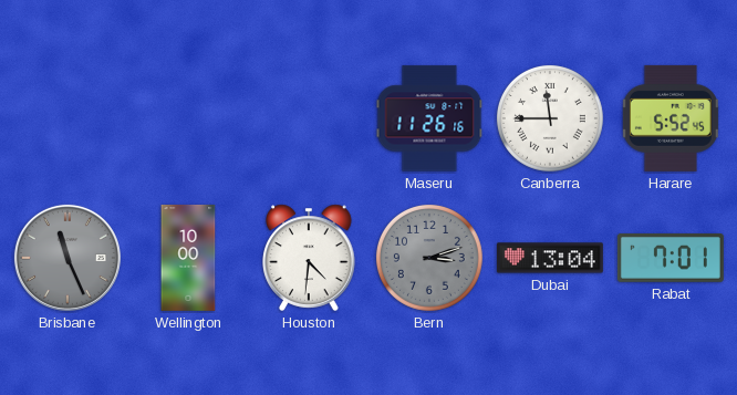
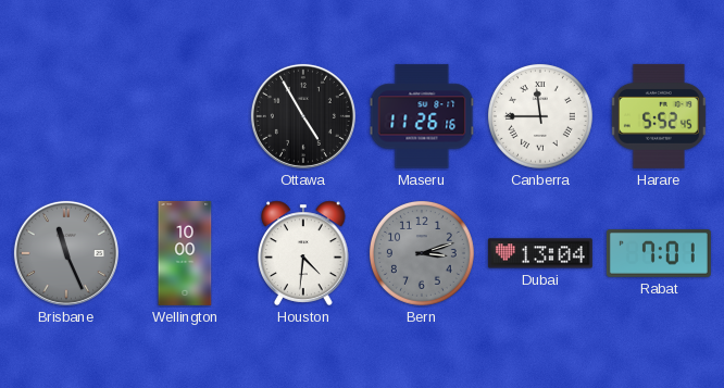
Ottawa: none -> 4:55
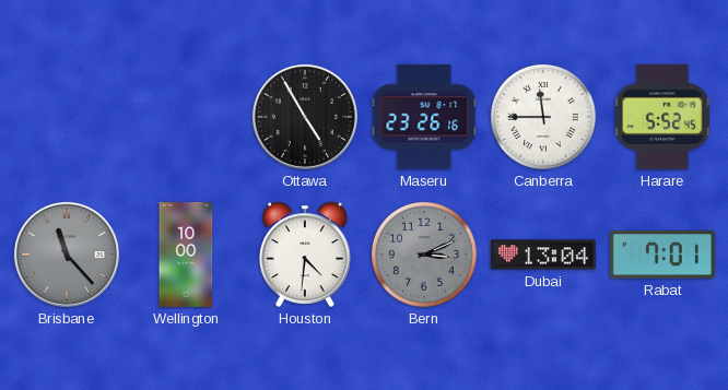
Maseru: 11:26 -> 23:26
Brisbane: 11:26 -> 11:23
Bern: 3:12 -> 3:11
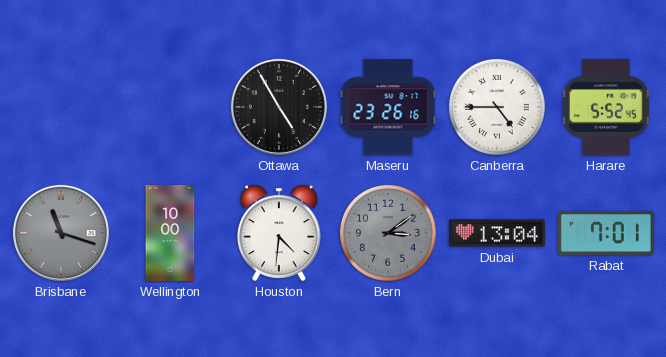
Canberra: 11:45 -> 4:45
Brisbane: 11:23 -> 11:18
Bern: 3:11 -> 3:09
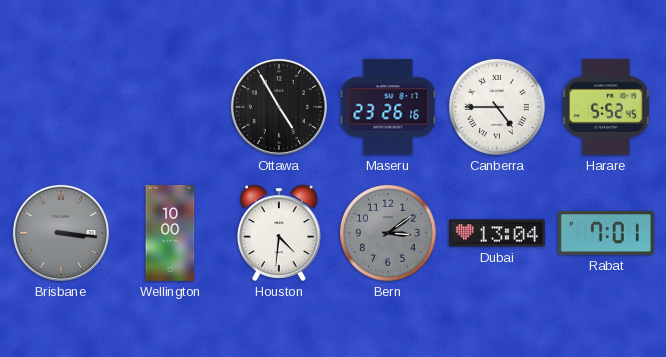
Brisbane: 11:18 -> 3:16
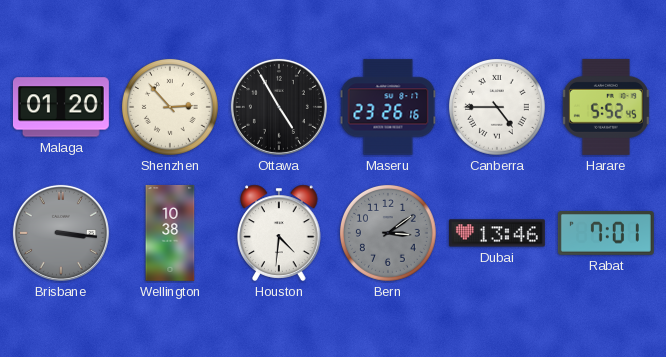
Malaga: none -> 01:20
Shenzhen: none -> 2:53
Wellington: 10:00 -> 10:38
Dubai: 13:04 -> 13:46
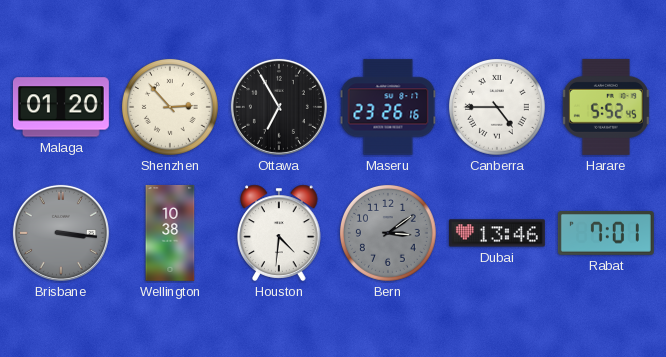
Ottawa: 4:55 -> 6:55
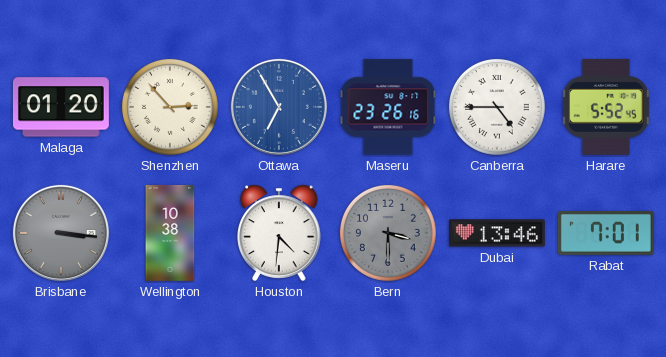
Ottawa dial: black -> blue
Bern: 3:09 -> 3:30
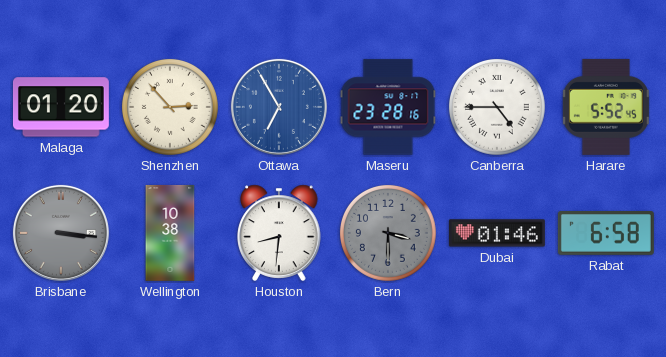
Maseru: 23:26 -> 23:28
Houston: 4:31 -> 8:31
Dubai: 13:46 -> 01:46
Rabat: 7:01 -> 6:58
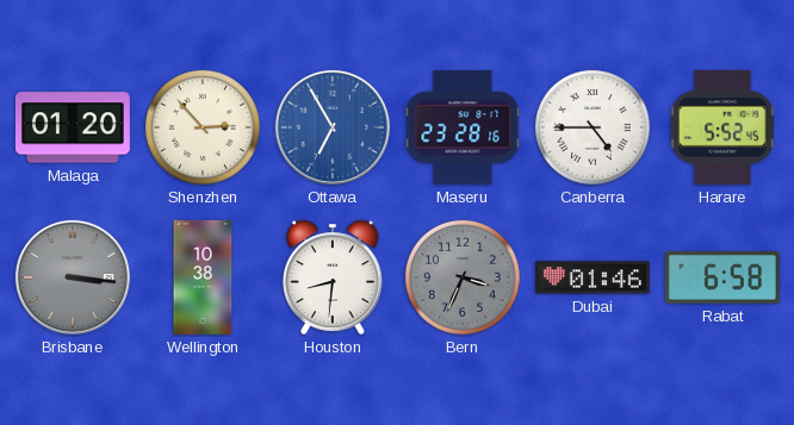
Bern: 3:30 -> 3:34
